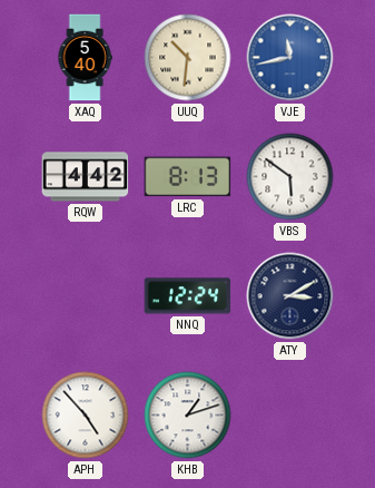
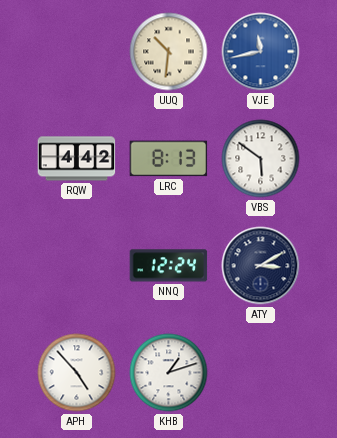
XAQ: 5:40 -> none
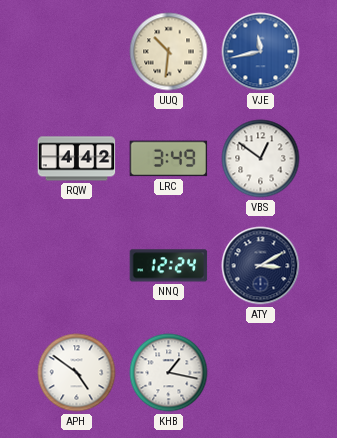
LRC: 8:13 -> 3:49
VBS: 5:51 -> 12:51
APH: 4:53 -> 4:51
KHB: 1:12 -> 1:17
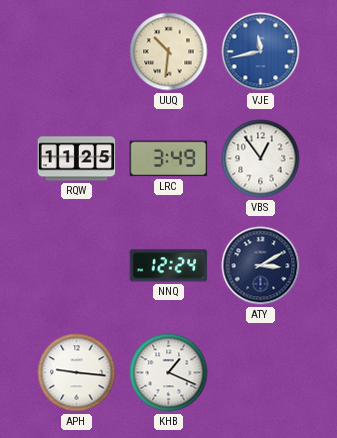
RQW: 4:42 -> 11:25
VBS: 12:51 -> 12:54
APH: 4:51 -> 9:16
KHB: 1:17 -> 1:19
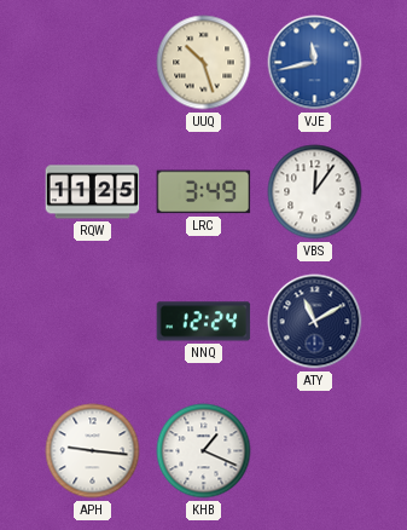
UUQ: 10:31 -> 10:27
VBS: 12:54 -> 12:06
ATY: 3:10 -> 11:10
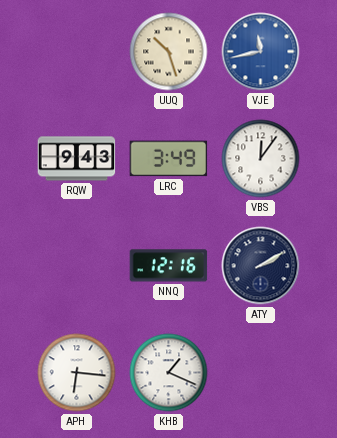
RQW: 11:25 -> 9:43
NNQ: 12:24 -> 12:16
ATY: 11:10 -> 2:10
APH: 9:16 -> 6:16
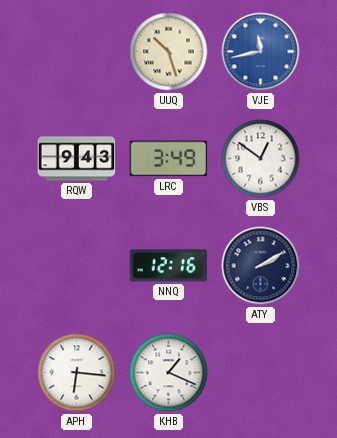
VBS: 12:06 -> 12:51
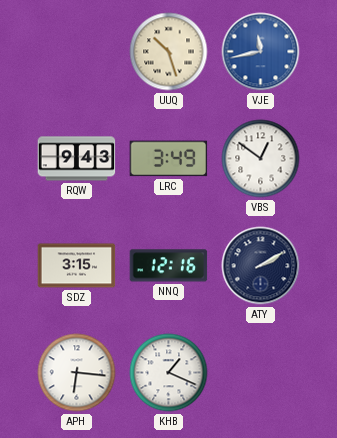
SDZ: none -> 3:15
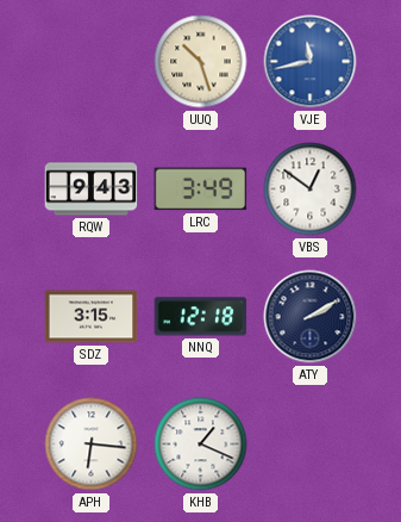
NNQ: 12:16 -> 12:18
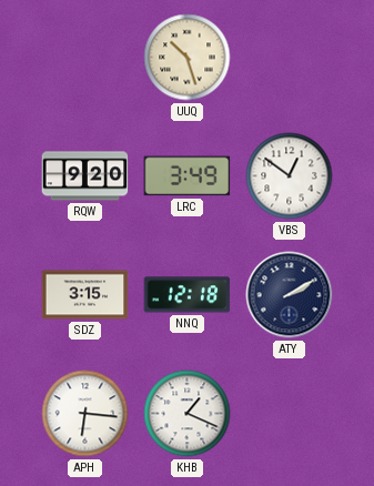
VJE: 11:43 -> none
RQW: 9:43 -> 9:20
